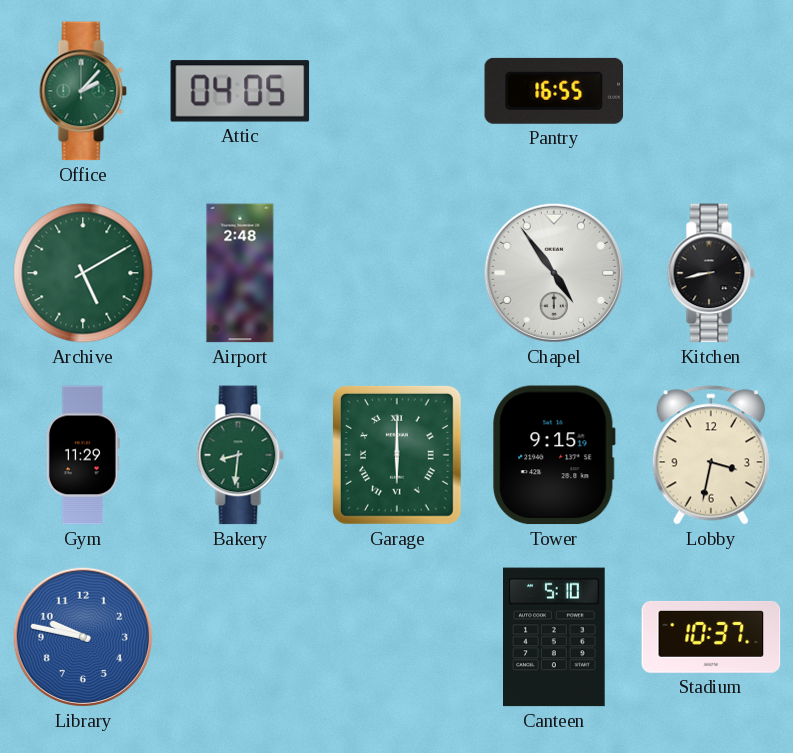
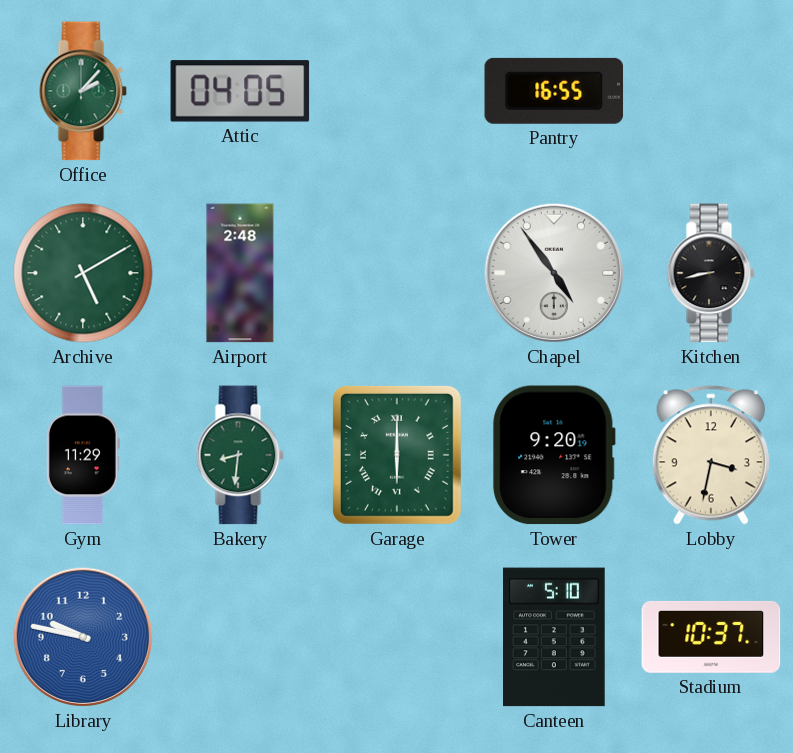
Tower: 9:15 -> 9:20
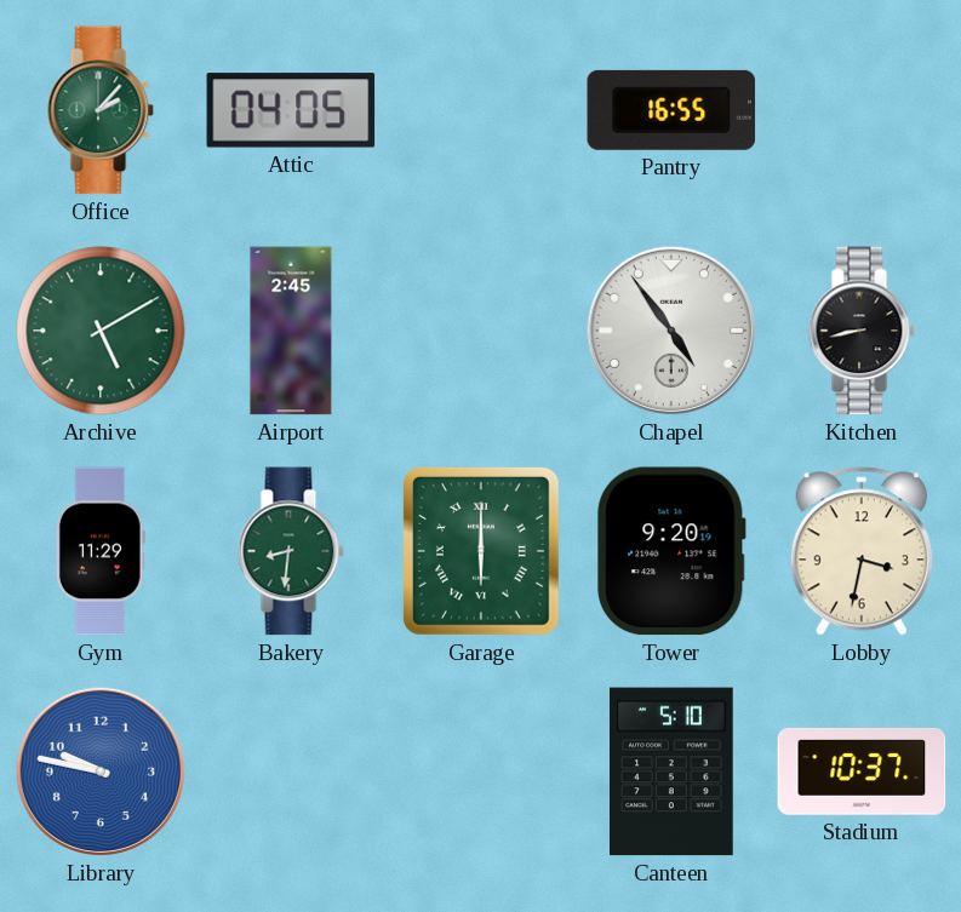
Airport: 2:48 -> 2:45
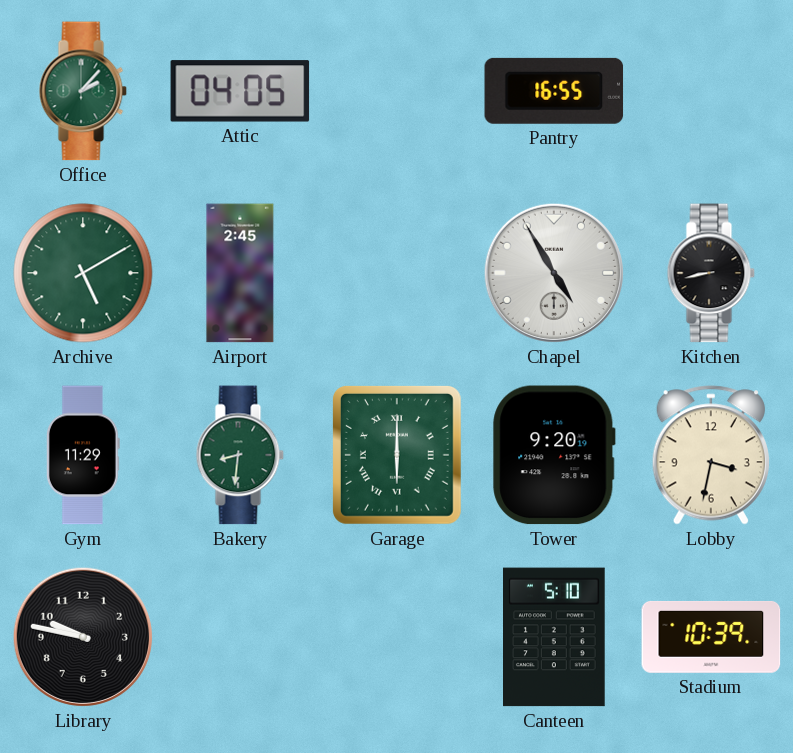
Chapel: 4:54 -> 4:55
Library dial: blue -> black
Stadium: 10:37 -> 10:39
